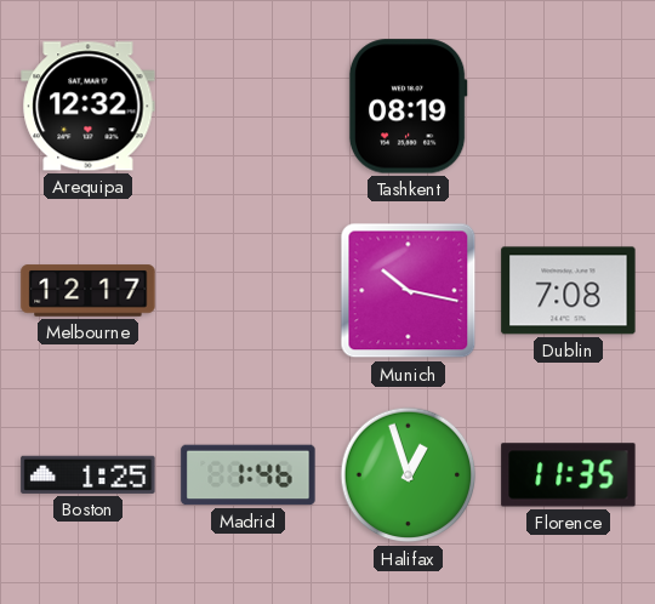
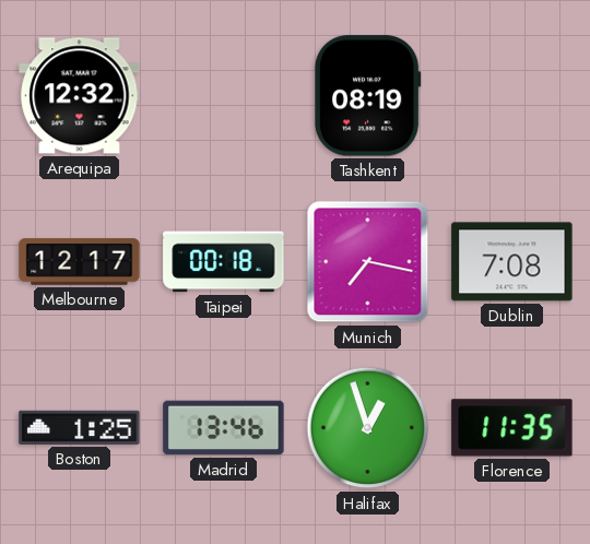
Taipei: none -> 00:18
Munich: 10:17 -> 7:17
Madrid: 1:46 -> 13:46
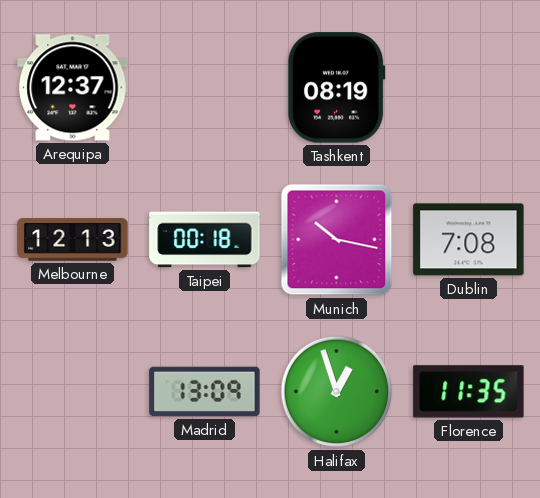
Arequipa: 12:32 -> 12:37
Melbourne: 12:17 -> 12:13
Munich: 7:17 -> 10:17
Boston: 1:25 -> none
Madrid: 13:46 -> 13:09
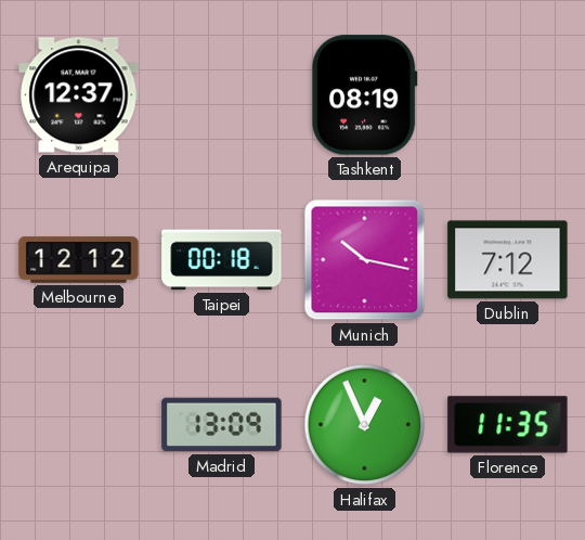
Melbourne: 12:13 -> 12:12
Dublin: 7:08 -> 7:12
Halifax: 12:57 -> 12:56
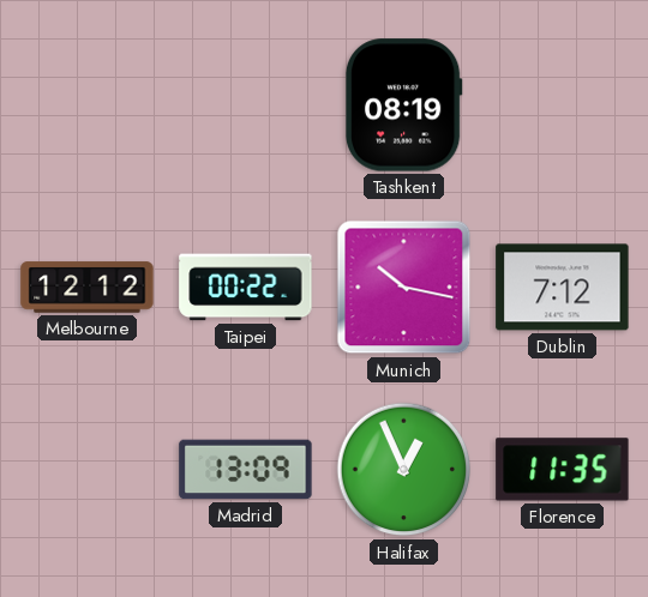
Arequipa: 12:37 -> none
Taipei: 00:18 -> 00:22
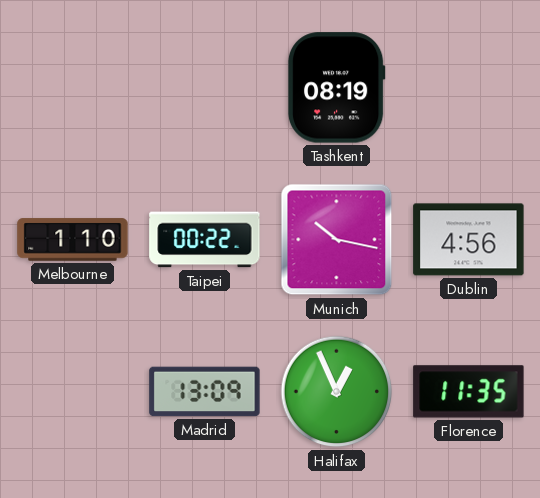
Melbourne: 12:12 -> 1:10
Dublin: 7:12 -> 4:56
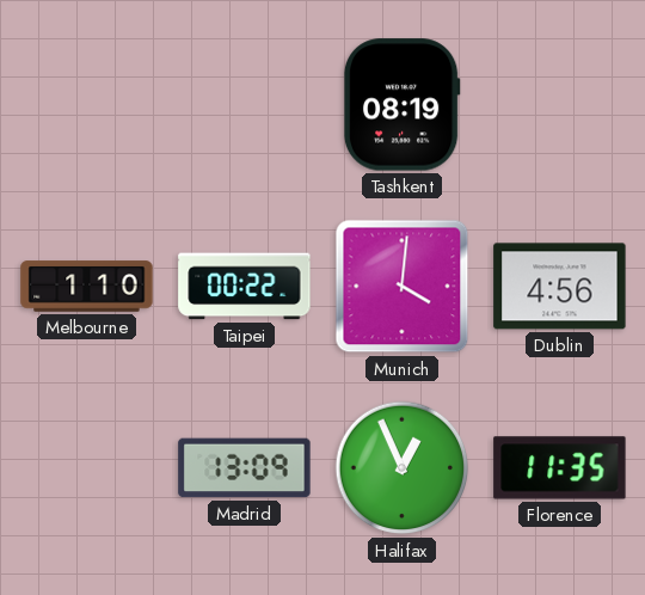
Munich: 10:17 -> 4:01
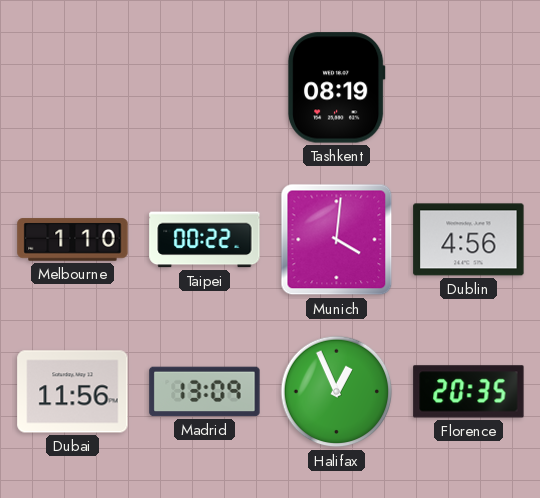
Dubai: none -> 11:56
Florence: 11:35 -> 20:35
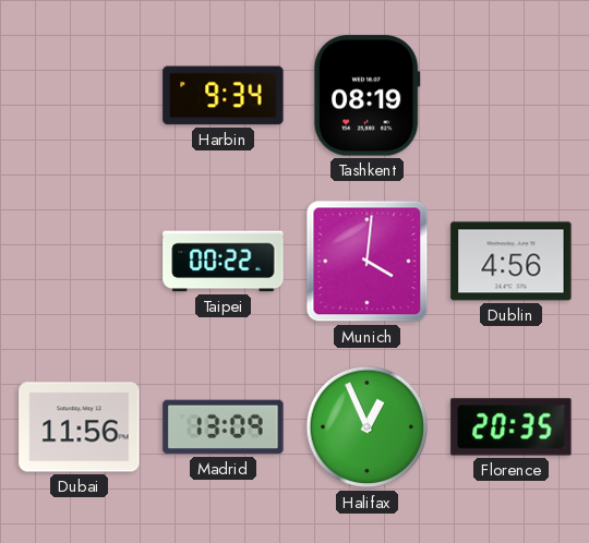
Harbin: none -> 9:34
Melbourne: 1:10 -> none
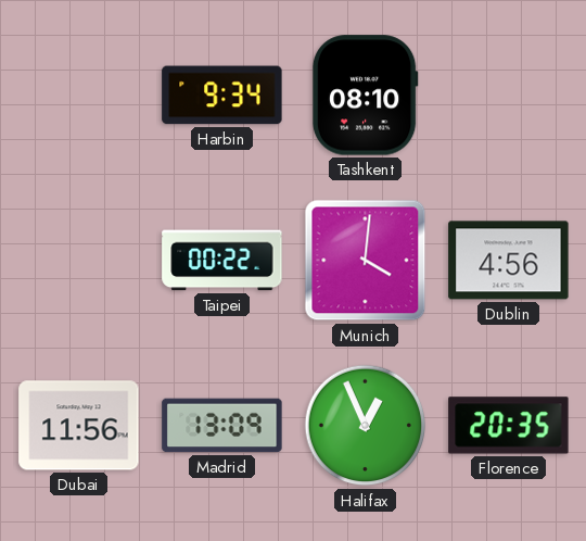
Tashkent: 08:19 -> 08:10
